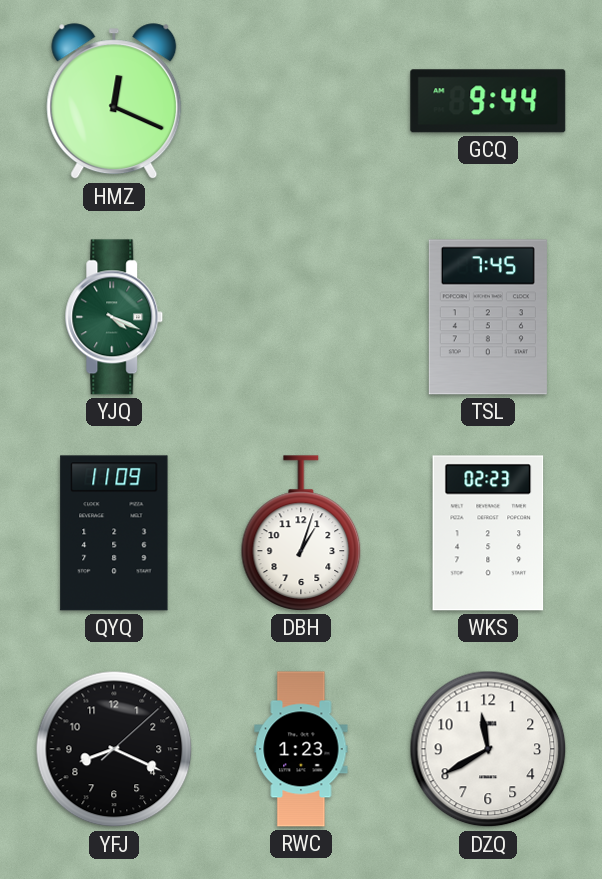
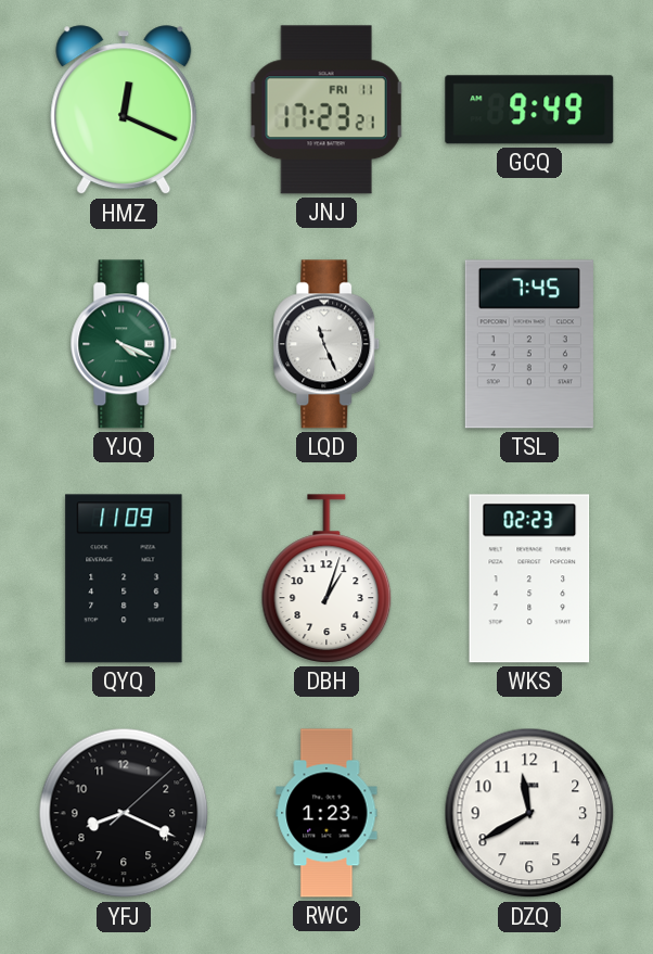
JNJ: none -> 17:23
GCQ: 9:44 -> 9:49
LQD: none -> 11:26
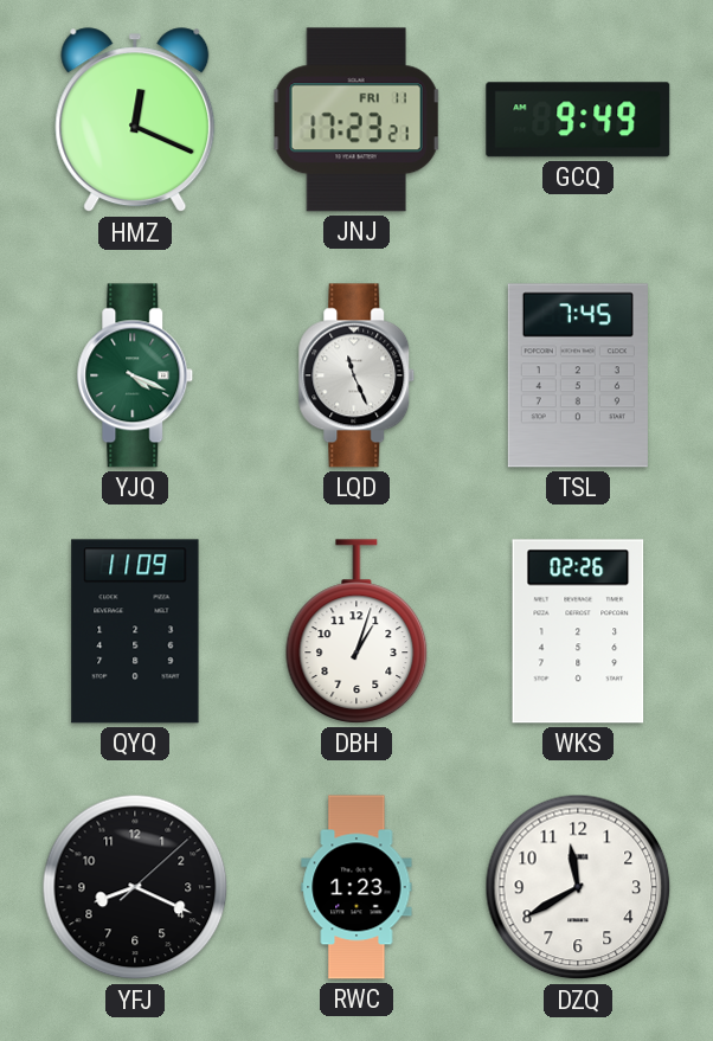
WKS: 02:23 -> 02:26
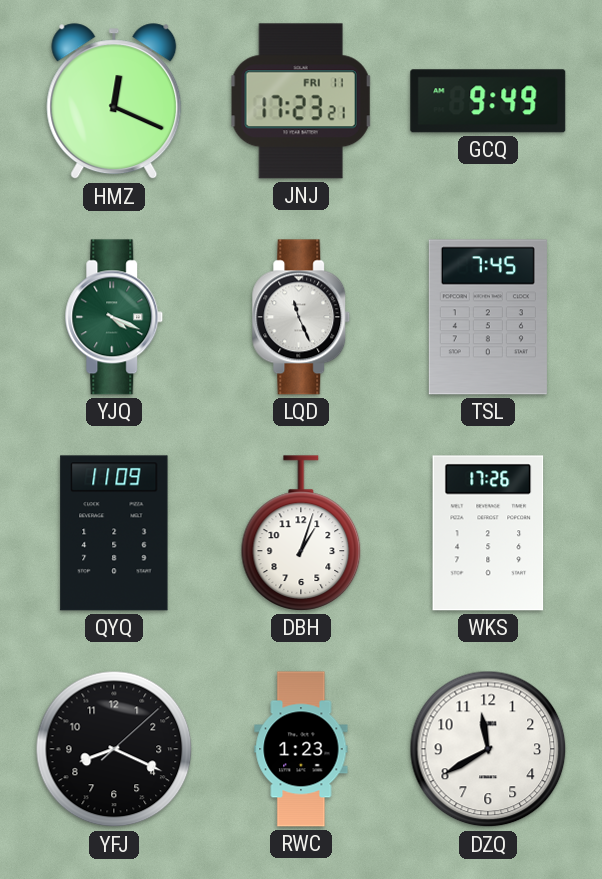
WKS: 02:26 -> 17:26
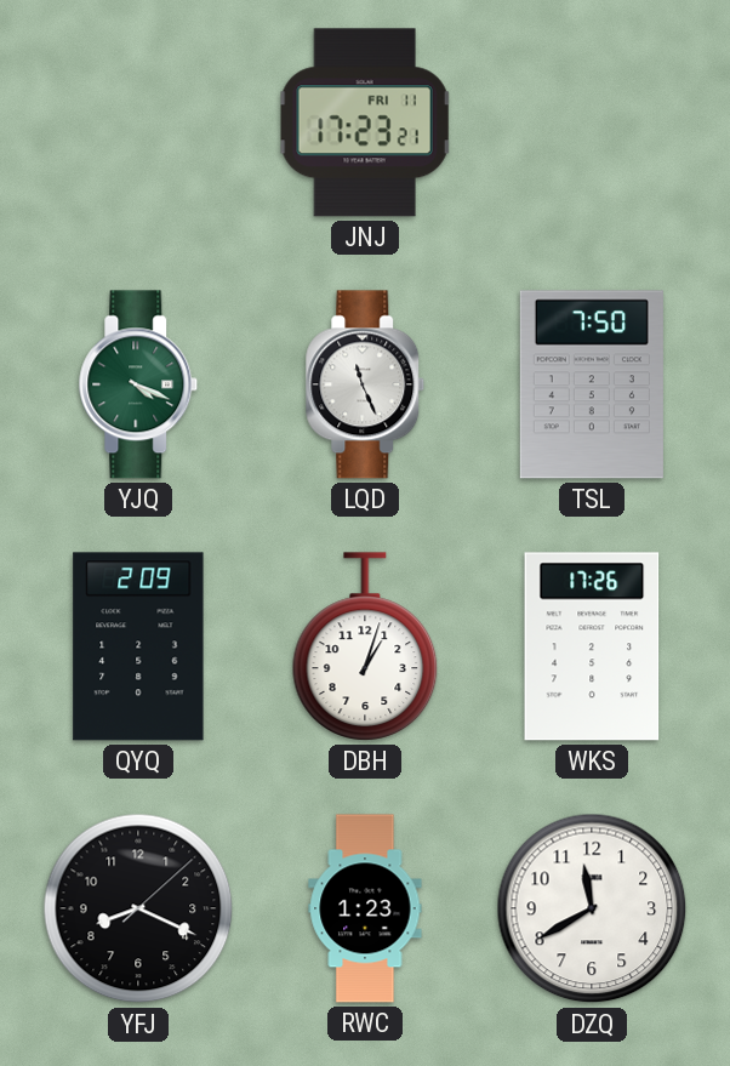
HMZ: 12:19 -> none
GCQ: 9:49 -> none
TSL: 7:45 -> 7:50
QYQ: 11:09 -> 2:09
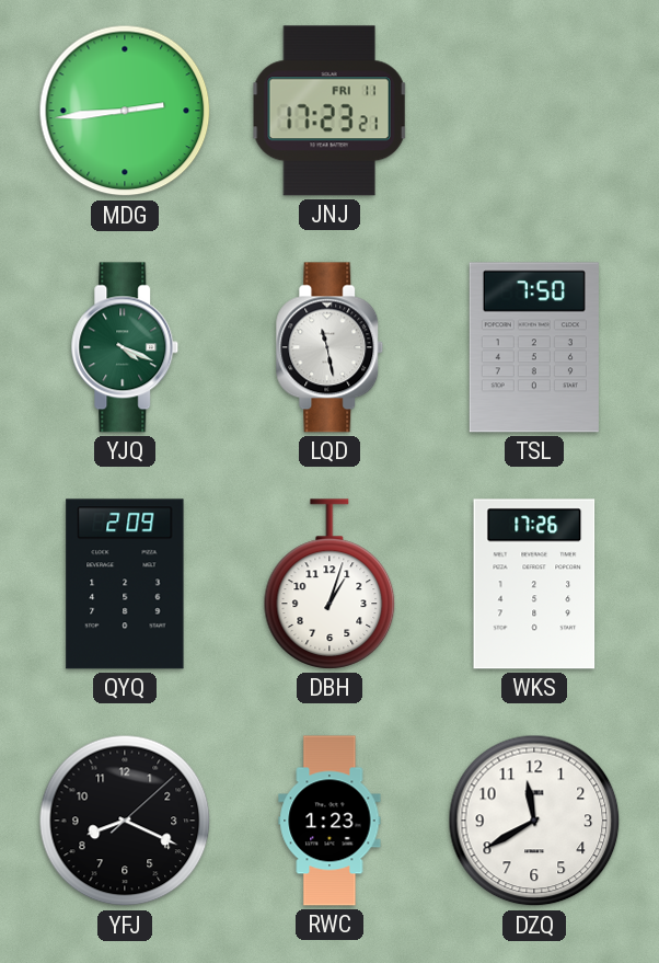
MDG: none -> 2:44
LQD: 11:26 -> 11:28
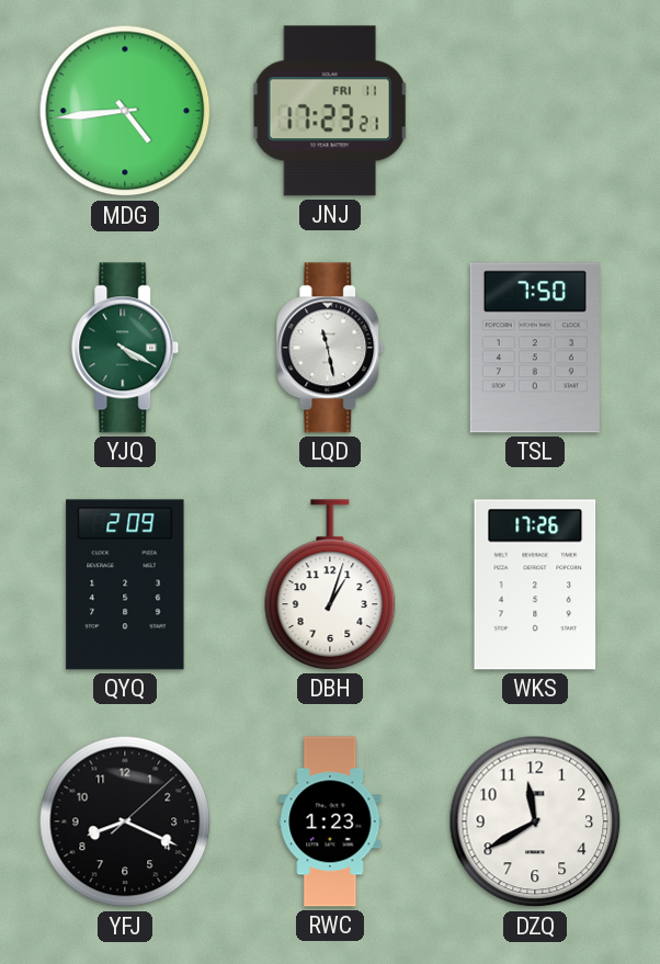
MDG: 2:44 -> 4:44
YJQ: 4:19 -> 4:20
